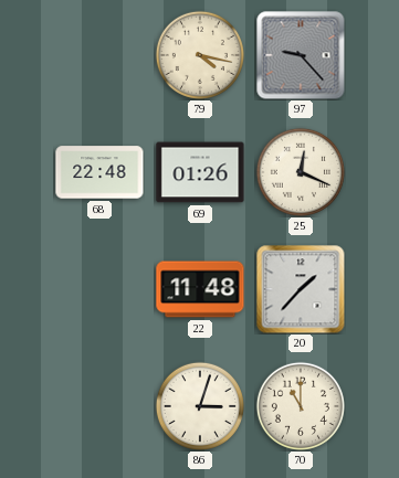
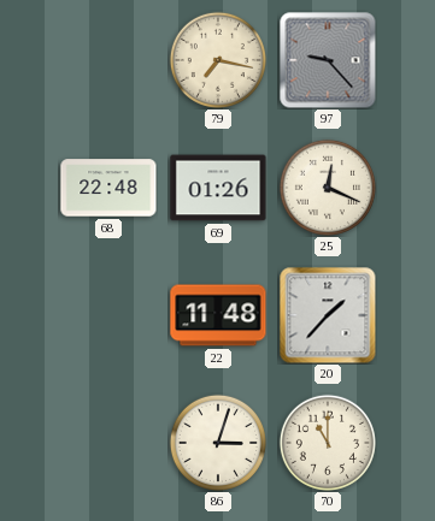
79: 4:17 -> 7:17
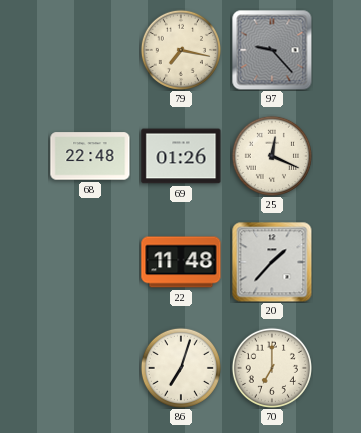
86: 3:03 -> 7:03
70: 11:00 -> 7:00
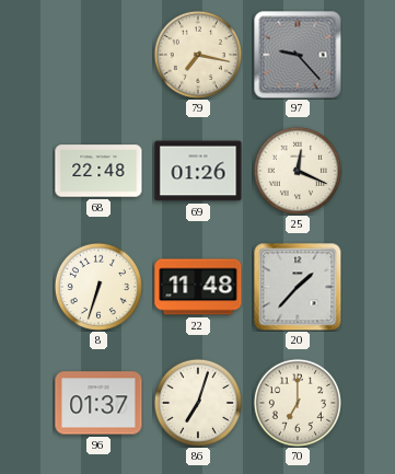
8: none -> 6:33
96: none -> 01:37
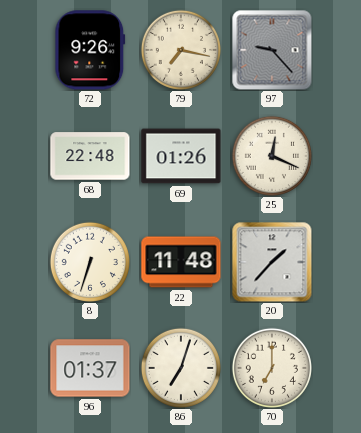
72: none -> 9:26
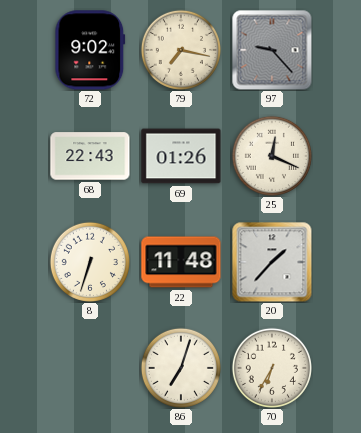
72: 9:26 -> 9:02
68: 22:48 -> 22:43
96: 01:37 -> none
70: 7:00 -> 6:35
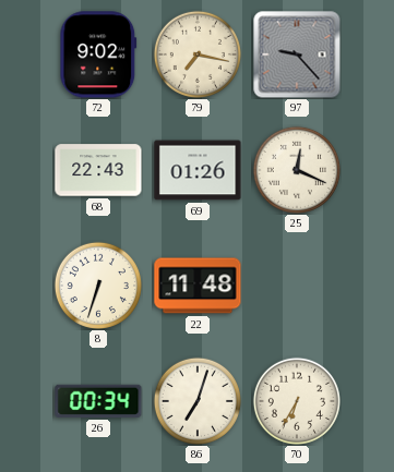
20: 1:37 -> none
26: none -> 00:34
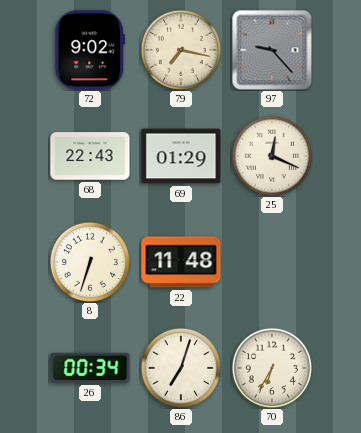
69: 01:26 -> 01:29
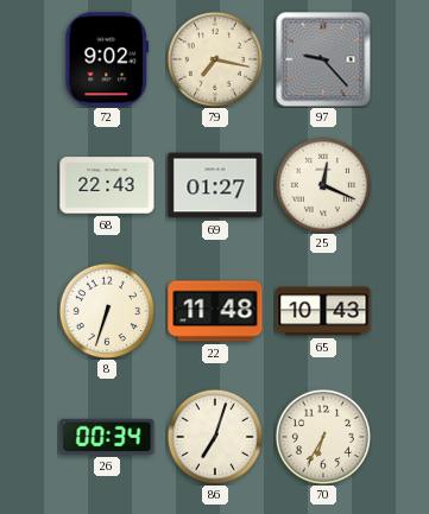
69: 01:29 -> 01:27
65: none -> 10:43
